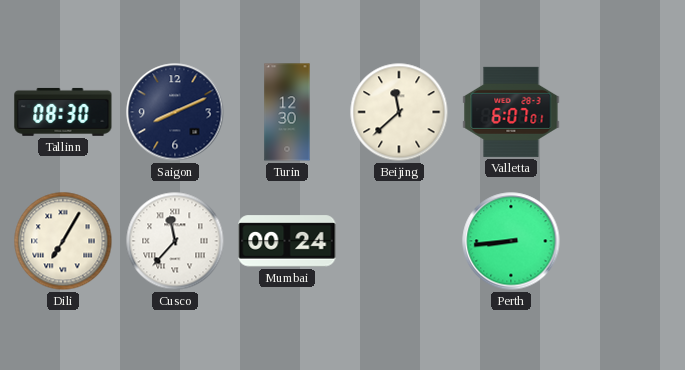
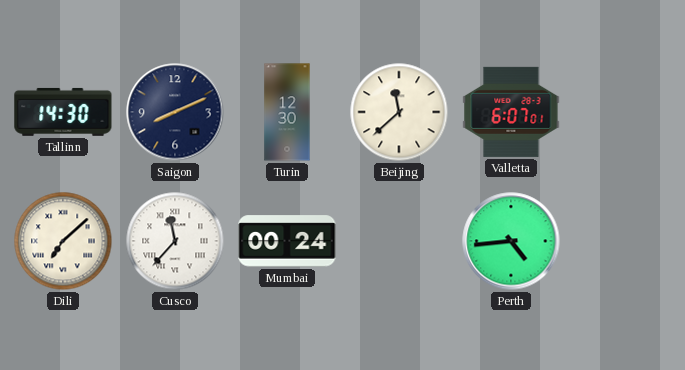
Tallinn: 08:30 -> 14:30
Dili: 7:05 -> 7:08
Perth: 8:44 -> 4:44
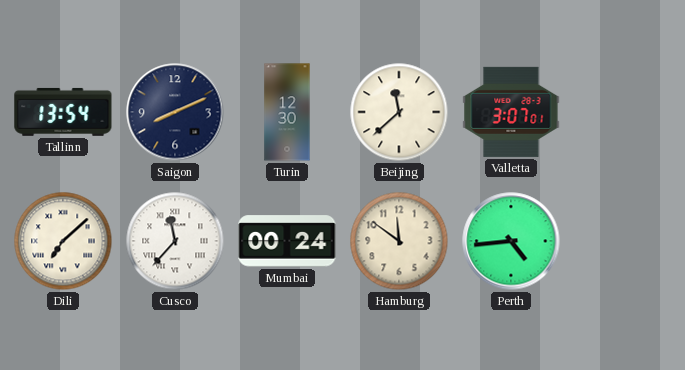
Tallinn: 14:30 -> 13:54
Valletta: 6:07 -> 3:07
Hamburg: none -> 11:51
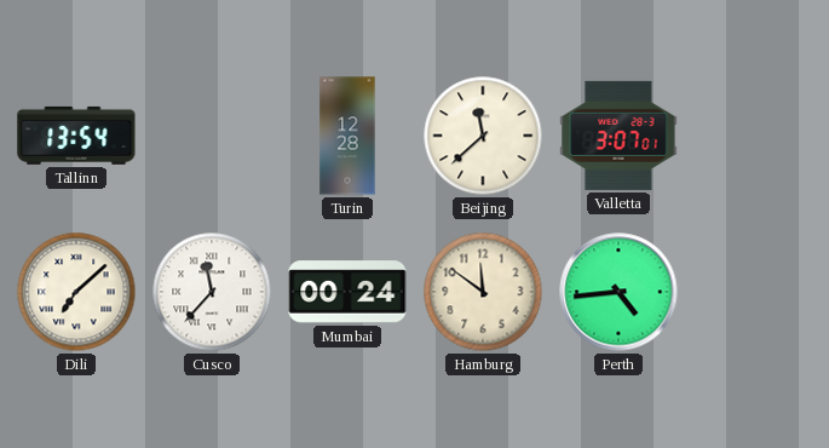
Saigon: 8:11 -> none
Turin: 12:30 -> 12:28
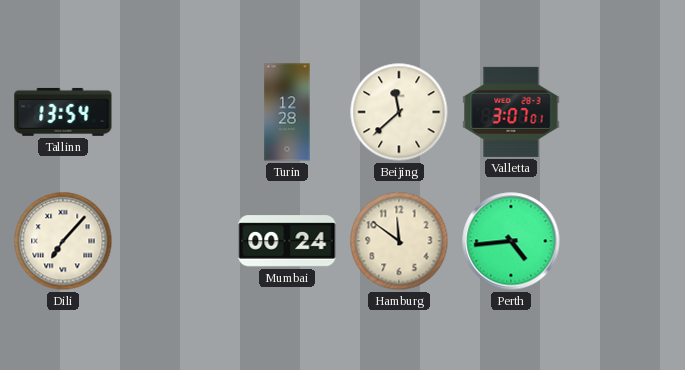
Dili: 7:08 -> 7:07
Cusco: 11:37 -> none
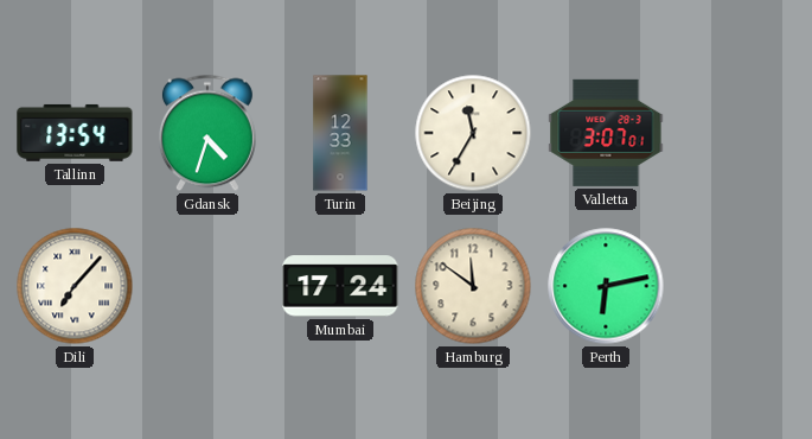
Gdansk: none -> 4:33
Turin: 12:28 -> 12:33
Beijing: 11:38 -> 11:35
Mumbai: 00:24 -> 17:24
Perth: 4:44 -> 6:13
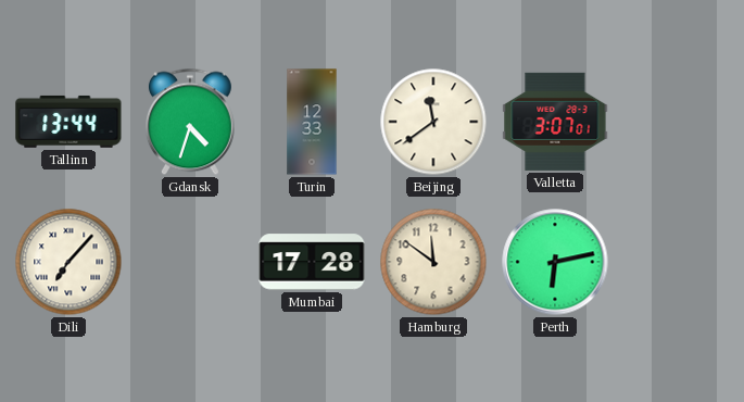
Tallinn: 13:54 -> 13:44
Beijing: 11:35 -> 11:39
Mumbai: 17:24 -> 17:28
